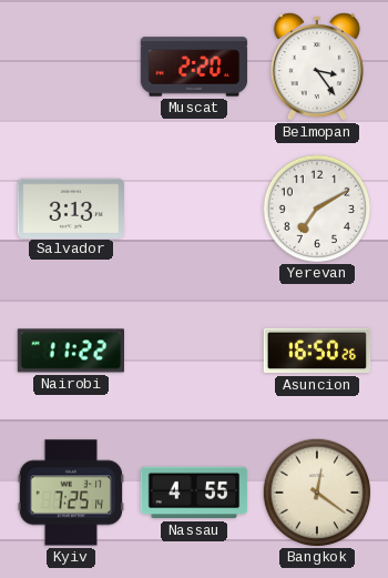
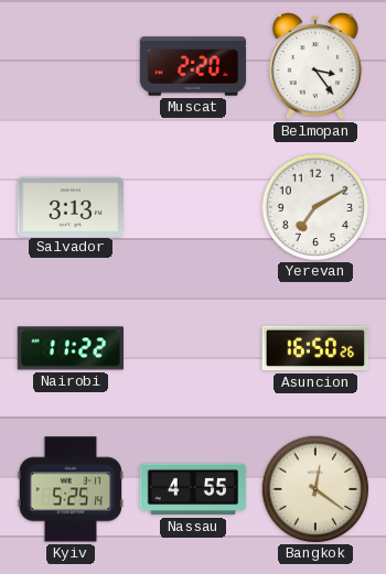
Kyiv: 7:25 -> 5:25
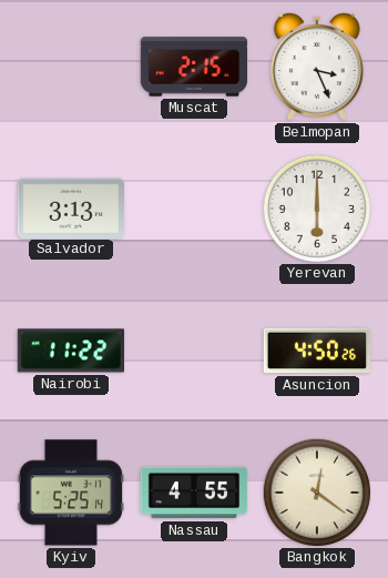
Muscat: 2:20 -> 2:15
Belmopan: 3:24 -> 3:26
Yerevan: 7:10 -> 6:00
Asuncion: 16:50 -> 4:50
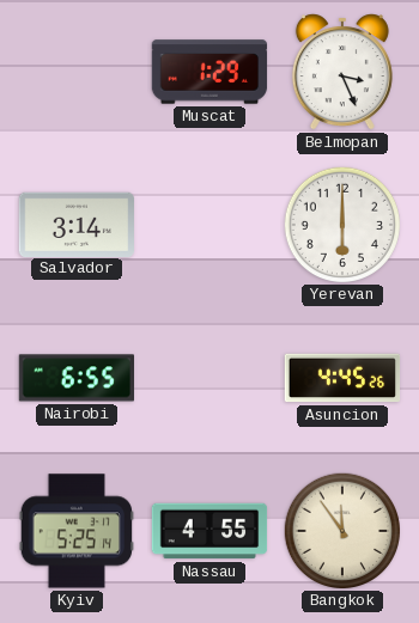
Muscat: 2:15 -> 1:29
Salvador: 3:13 -> 3:14
Nairobi: 11:22 -> 6:55
Asuncion: 4:50 -> 4:45
Bangkok: 12:21 -> 11:54
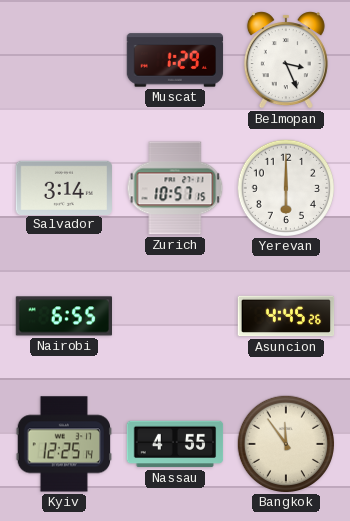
Zurich: none -> 10:57
Kyiv: 5:25 -> 12:25
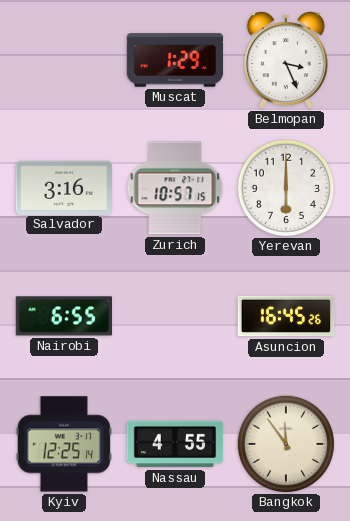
Salvador: 3:14 -> 3:16
Asuncion: 4:45 -> 16:45
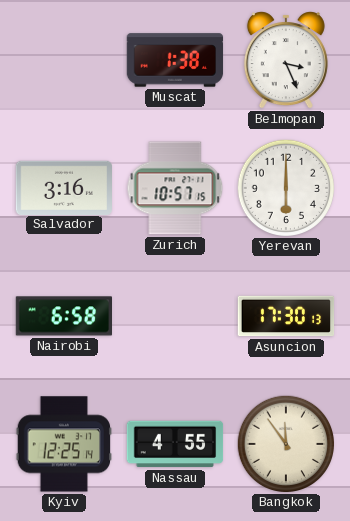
Muscat: 1:29 -> 1:38
Nairobi: 6:55 -> 6:58
Asuncion: 16:45 -> 17:30
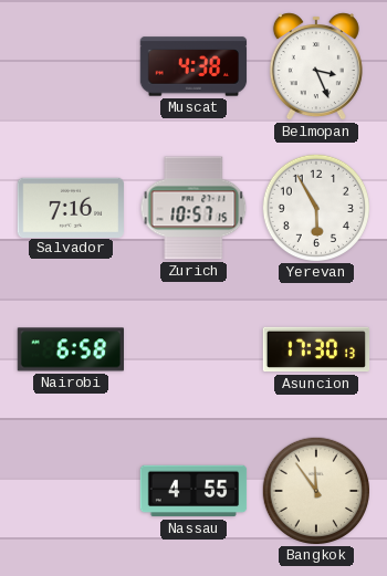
Muscat: 1:38 -> 4:38
Salvador: 3:16 -> 7:16
Yerevan: 6:00 -> 5:55
Kyiv: 12:25 -> none
